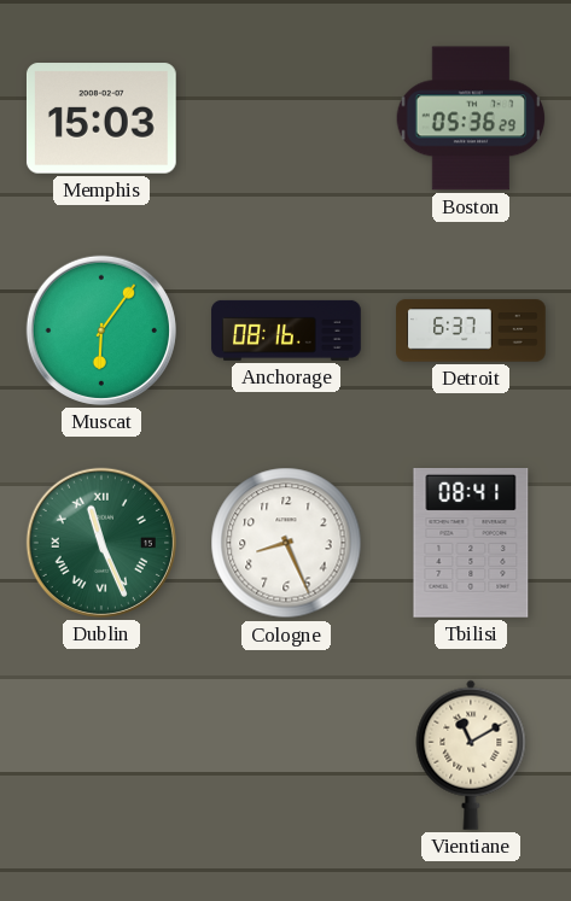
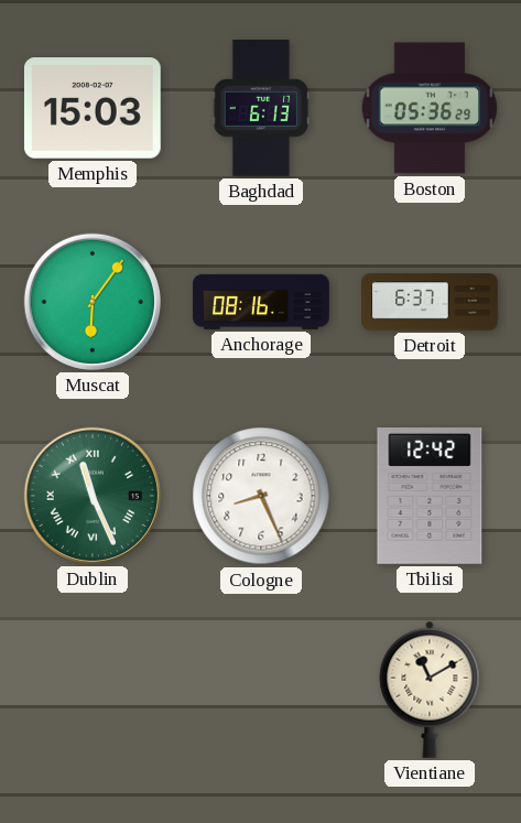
Baghdad: none -> 6:13
Tbilisi: 08:41 -> 12:42
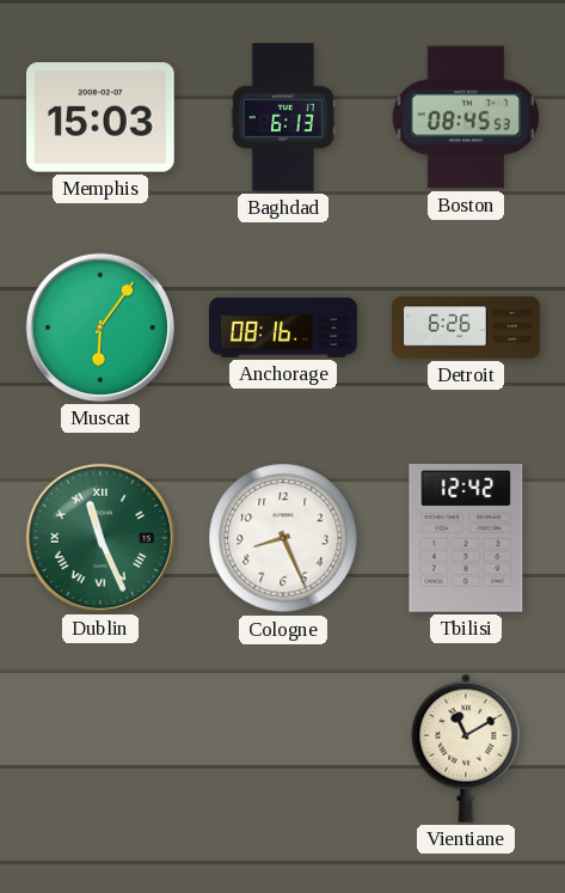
Boston: 05:36 -> 08:45
Detroit: 6:37 -> 6:26
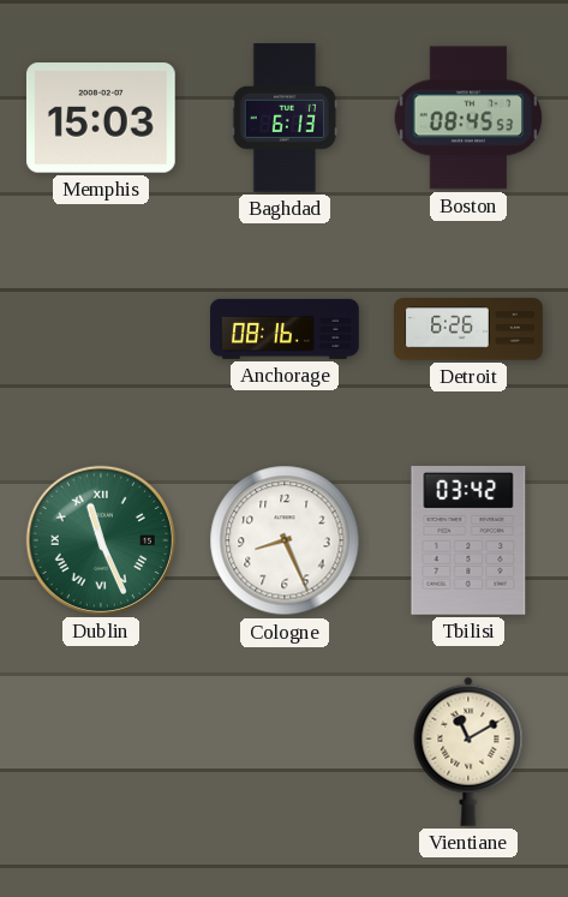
Muscat: 6:06 -> none
Tbilisi: 12:42 -> 03:42
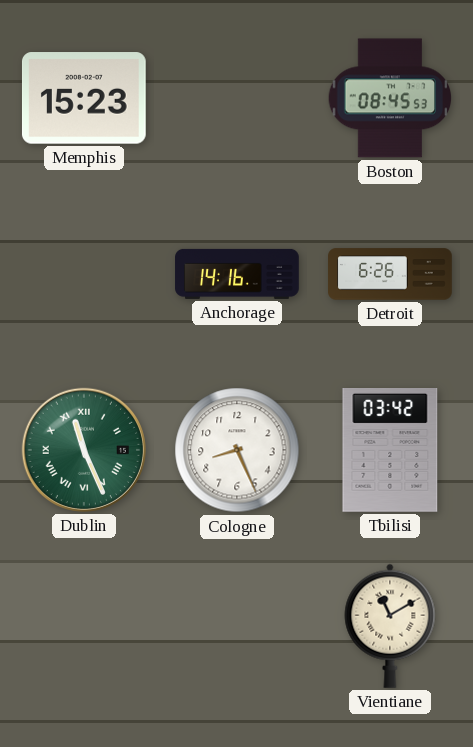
Memphis: 15:03 -> 15:23
Baghdad: 6:13 -> none
Anchorage: 08:16 -> 14:16
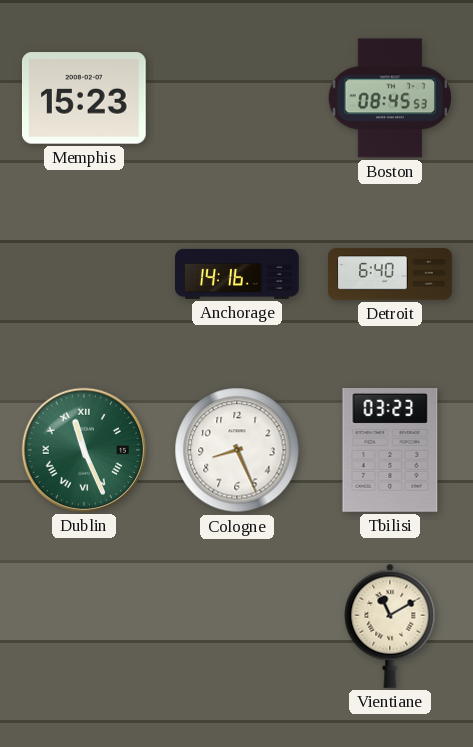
Detroit: 6:26 -> 6:40
Tbilisi: 03:42 -> 03:23
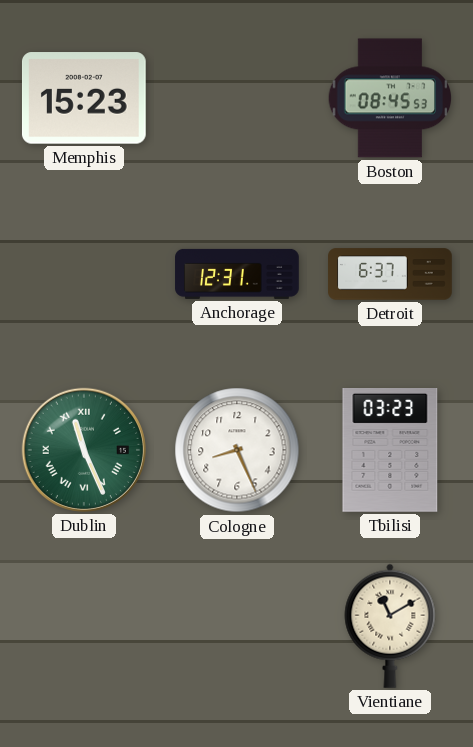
Anchorage: 14:16 -> 12:31
Detroit: 6:40 -> 6:37
